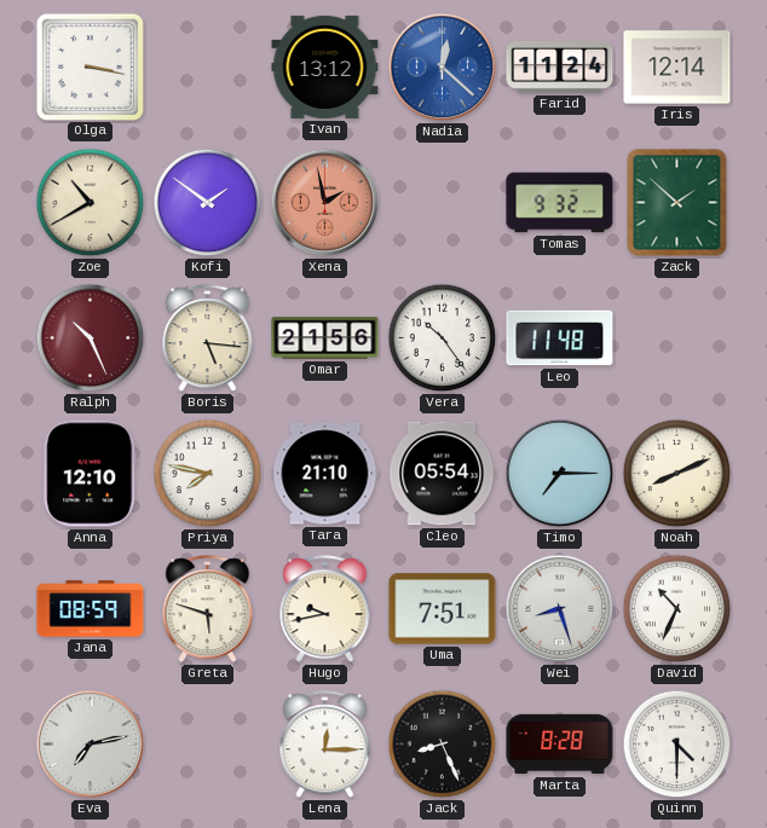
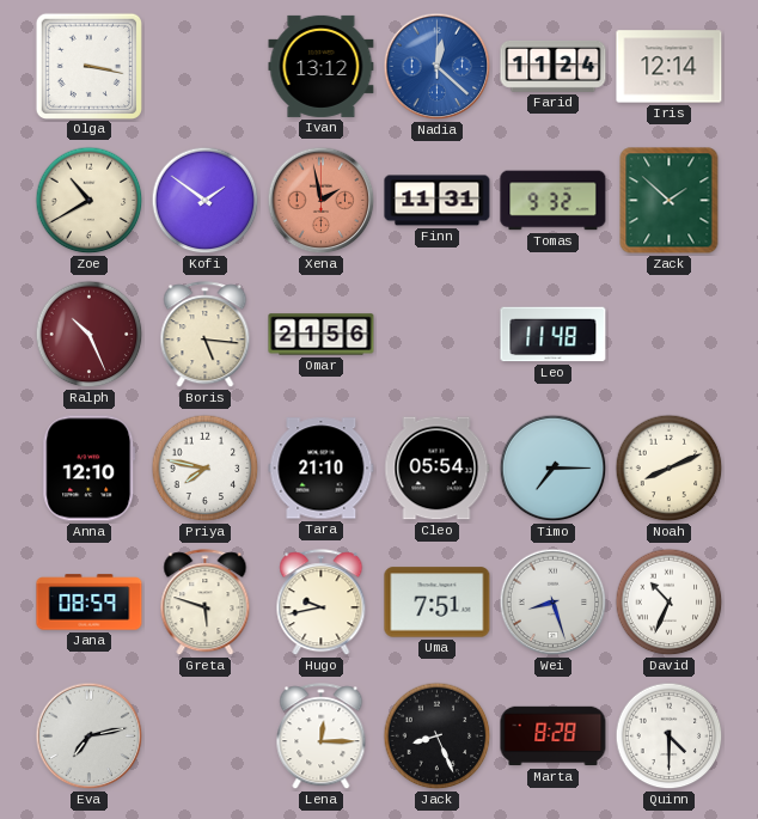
Finn: none -> 11:31
Vera: 10:24 -> none
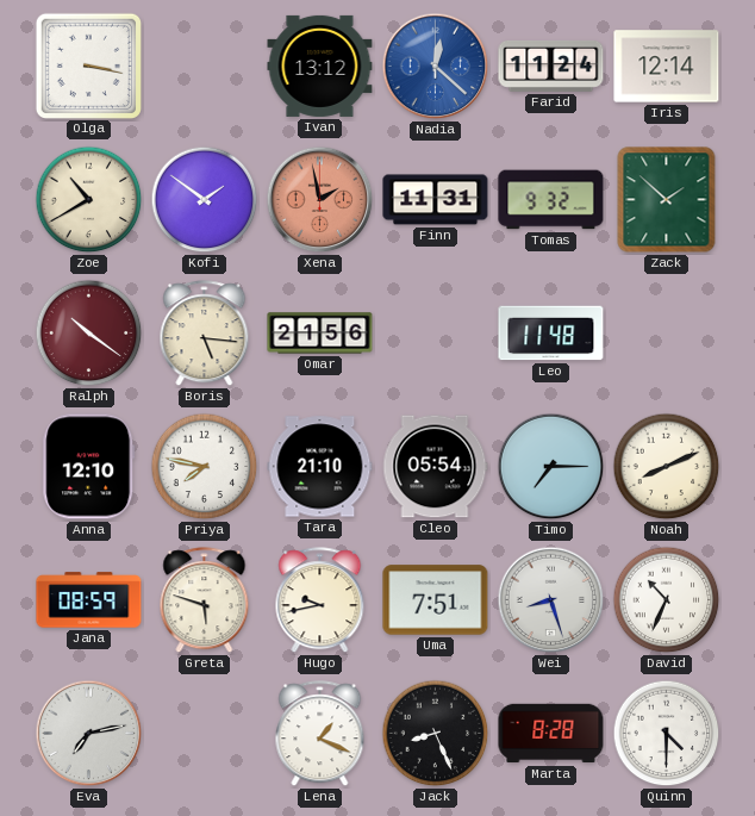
Ralph: 10:26 -> 10:21
Lena: 12:15 -> 1:19
